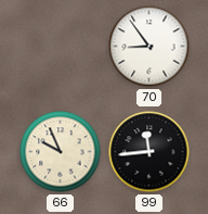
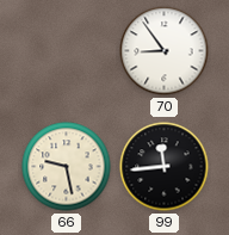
66: 9:56 -> 9:28
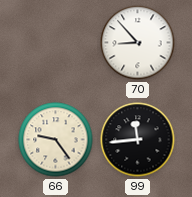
70: 8:54 -> 8:53
66: 9:28 -> 9:24
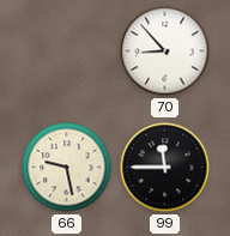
66: 9:24 -> 9:28
99: 11:44 -> 11:45
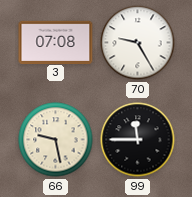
3: none -> 07:08
70: 8:53 -> 9:25
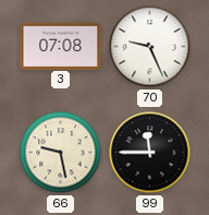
70: 9:25 -> 9:26
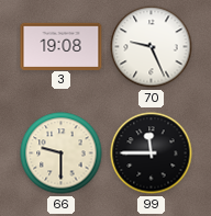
3: 07:08 -> 19:08
66: 9:28 -> 9:30
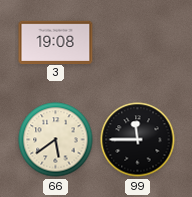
70: 9:26 -> none
66: 9:30 -> 5:39
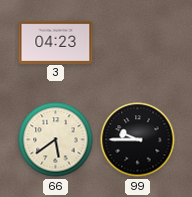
3: 19:08 -> 04:23
99: 11:45 -> 9:45
